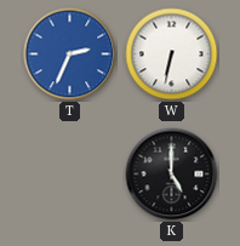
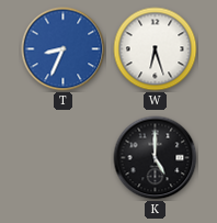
T: 2:34 -> 8:34
W: 6:32 -> 6:27
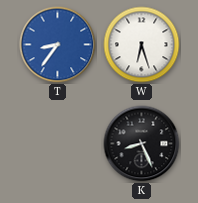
T: 8:34 -> 8:36
K: 5:00 -> 8:26
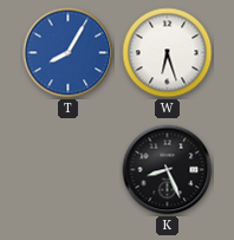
T: 8:36 -> 8:05
